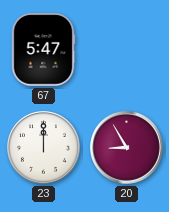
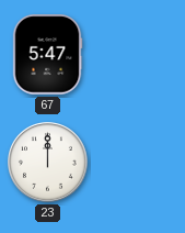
20: 8:55 -> none
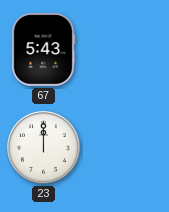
67: 5:47 -> 5:43
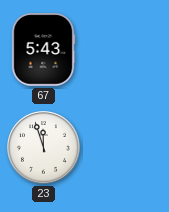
23: 12:00 -> 11:57
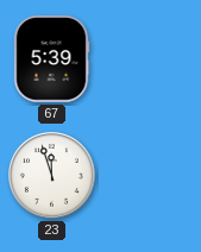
67: 5:43 -> 5:39
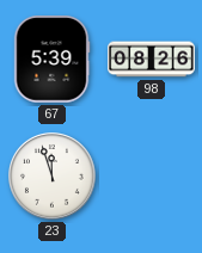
98: none -> 08:26
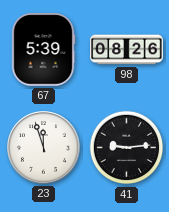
41: none -> 9:14
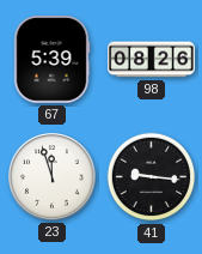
41: 9:14 -> 9:16
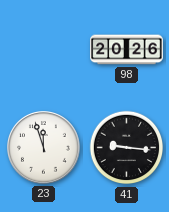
67: 5:39 -> none
98: 08:26 -> 20:26
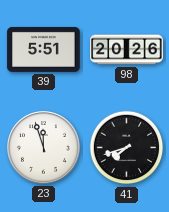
39: none -> 5:51
41: 9:16 -> 7:42
